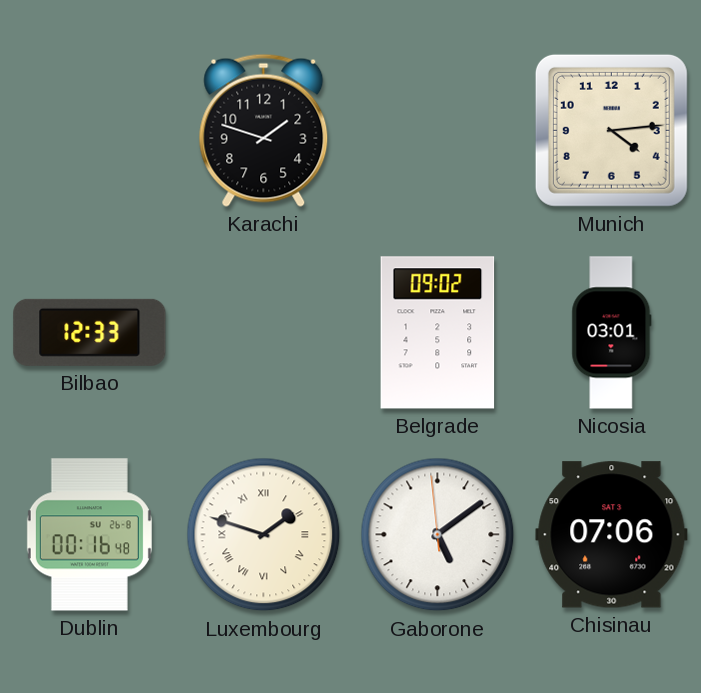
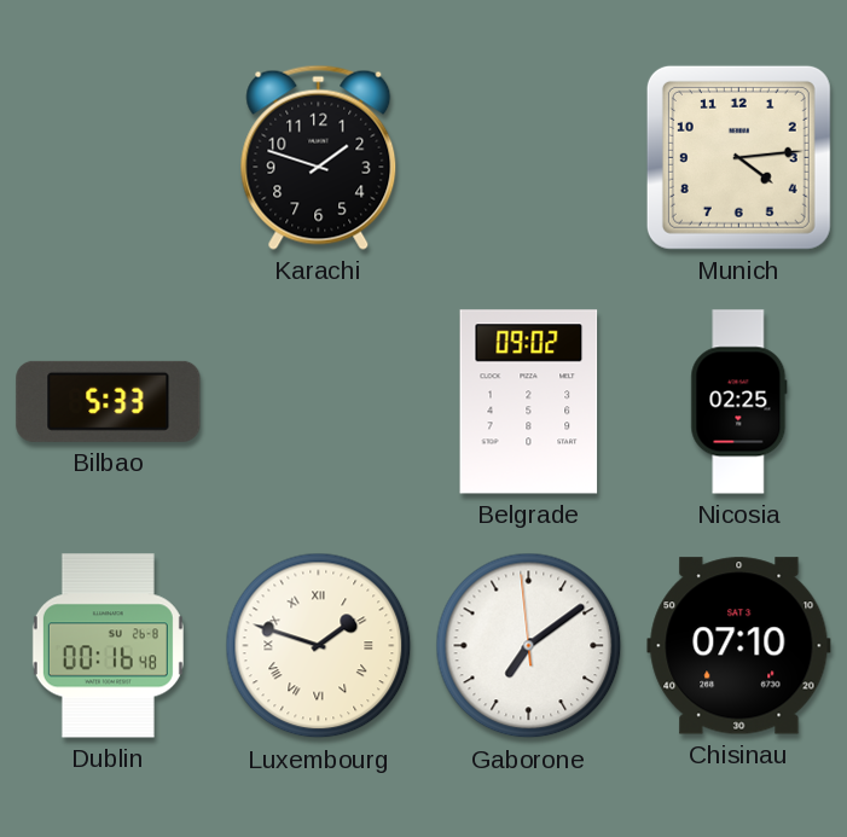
Bilbao: 12:33 -> 5:33
Nicosia: 03:01 -> 02:25
Gaborone: 5:08 -> 7:08
Chisinau: 07:06 -> 07:10
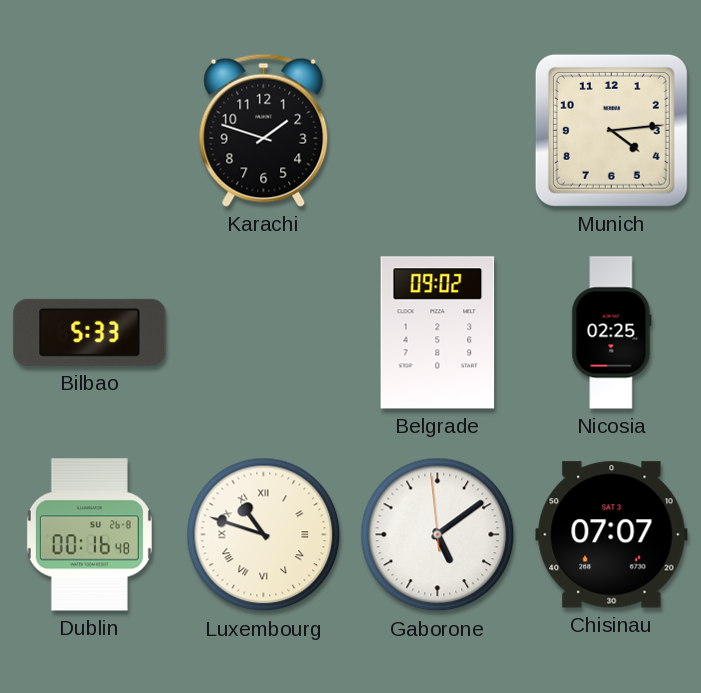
Luxembourg: 1:48 -> 10:48
Gaborone: 7:08 -> 5:08
Chisinau: 07:10 -> 07:07
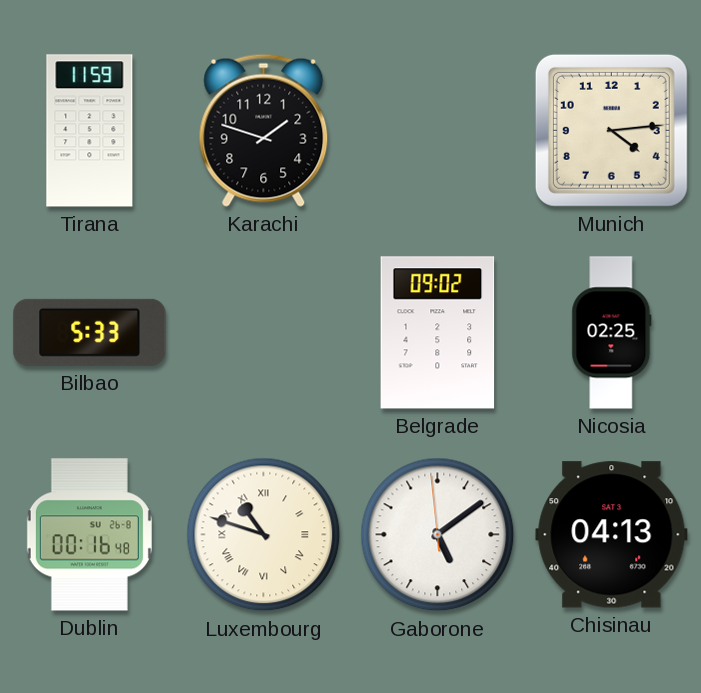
Tirana: none -> 11:59
Chisinau: 07:07 -> 04:13
